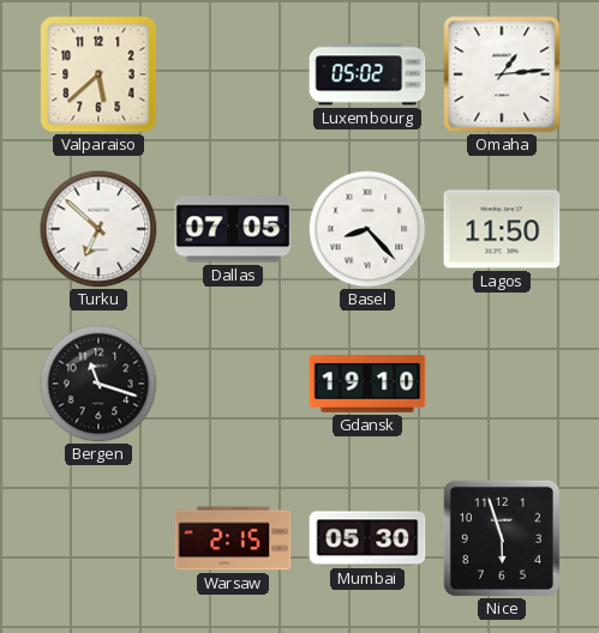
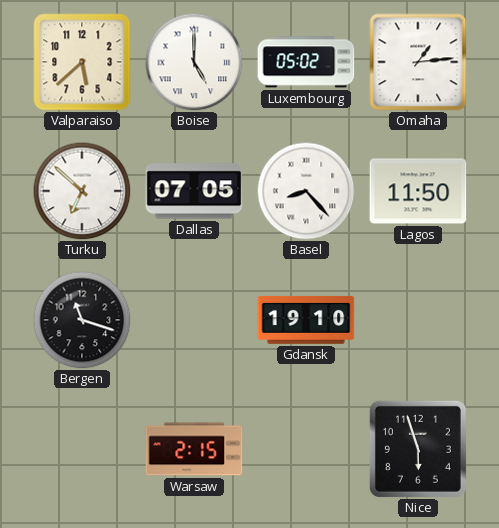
Boise: none -> 5:00
Mumbai: 05:30 -> none
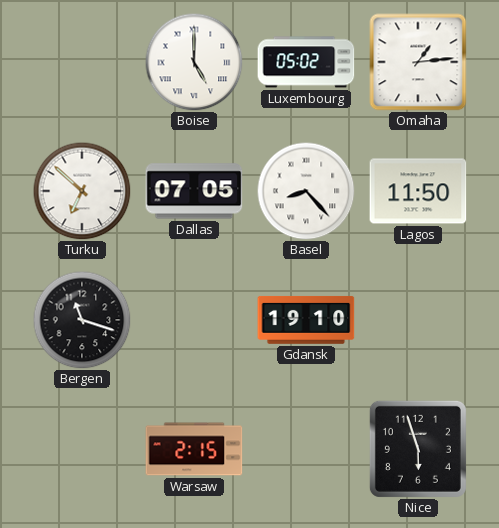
Valparaiso: 5:38 -> none
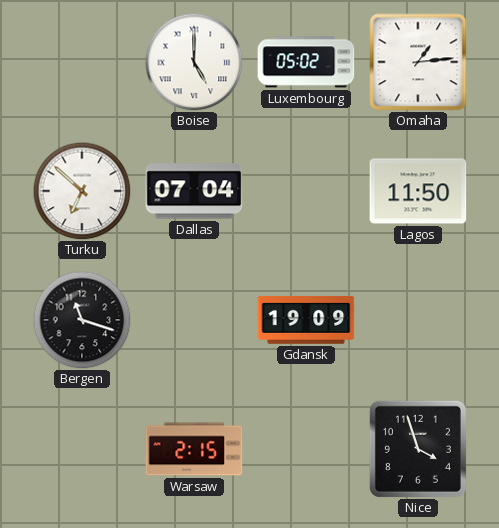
Dallas: 07:05 -> 07:04
Basel: 8:23 -> none
Gdansk: 19:10 -> 19:09
Nice: 5:57 -> 3:57
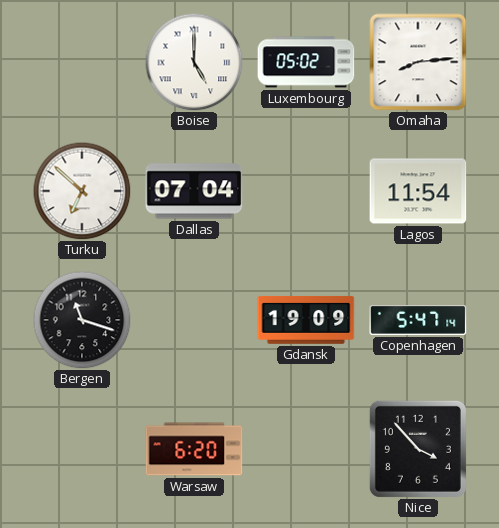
Omaha: 1:14 -> 8:14
Lagos: 11:50 -> 11:54
Copenhagen: none -> 5:47
Warsaw: 2:15 -> 6:20
Nice: 3:57 -> 3:53
